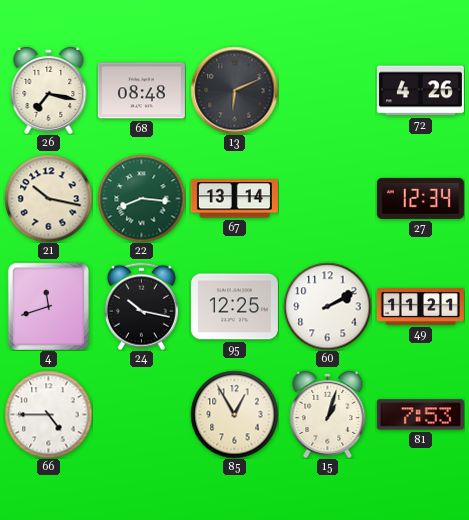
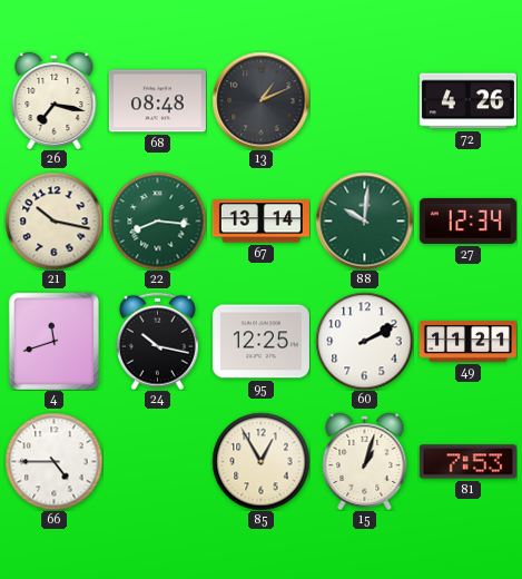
13: 6:11 -> 1:11
88: none -> 10:01
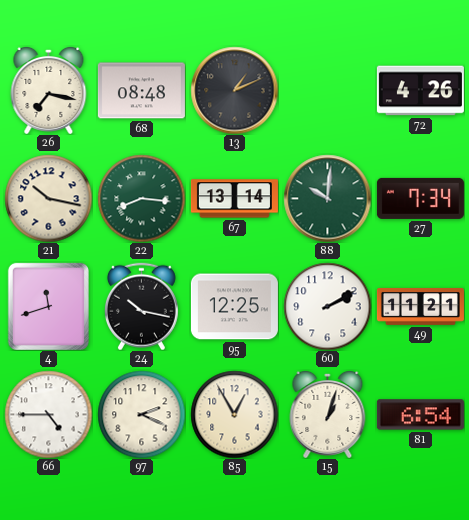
27: 12:34 -> 7:34
97: none -> 2:19
81: 7:53 -> 6:54
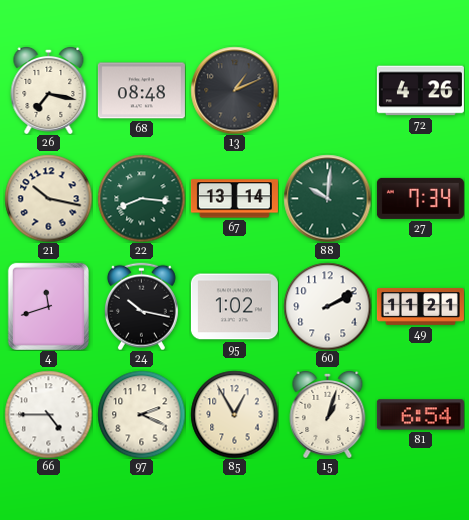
95: 12:25 -> 1:02
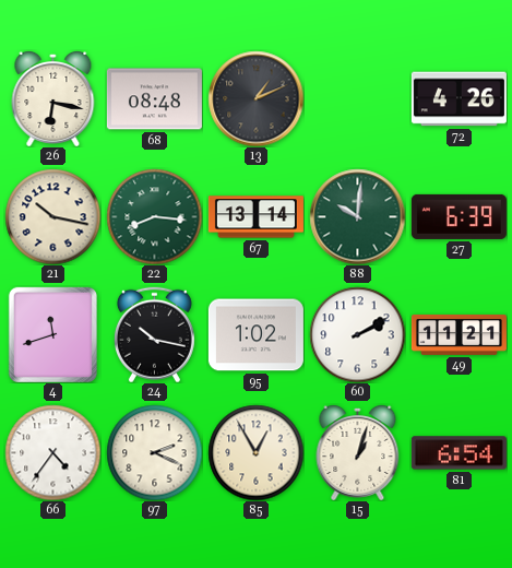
26: 7:17 -> 6:17
27: 7:34 -> 6:39
66: 4:45 -> 4:36
